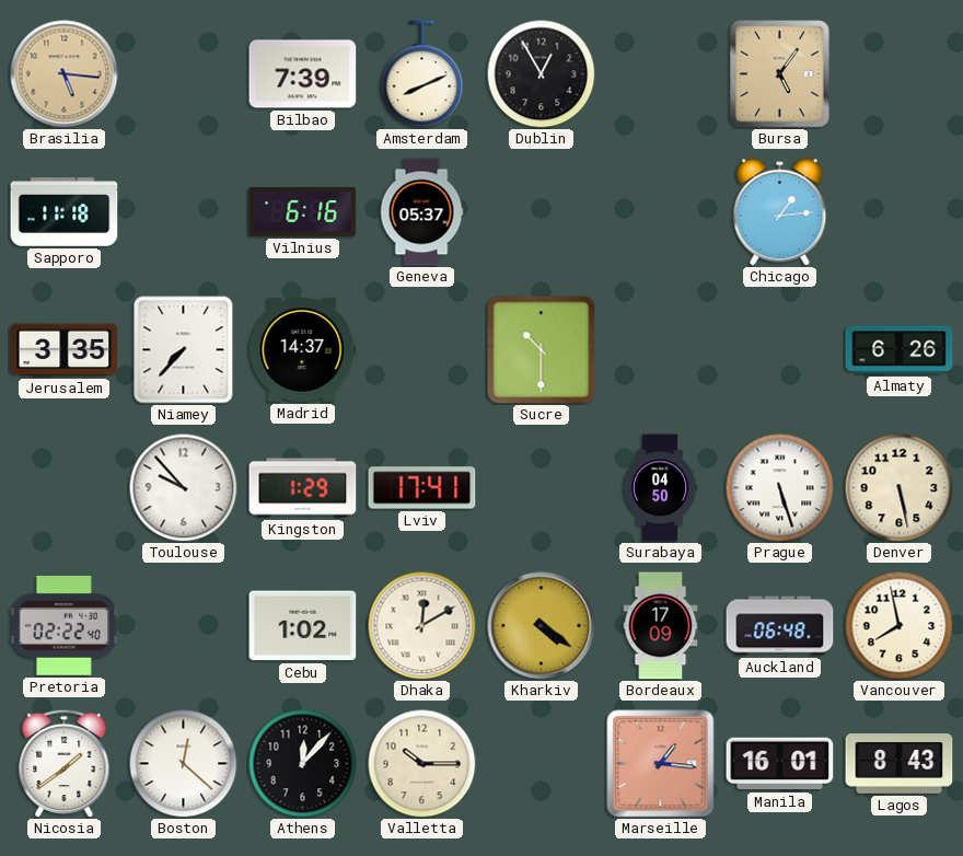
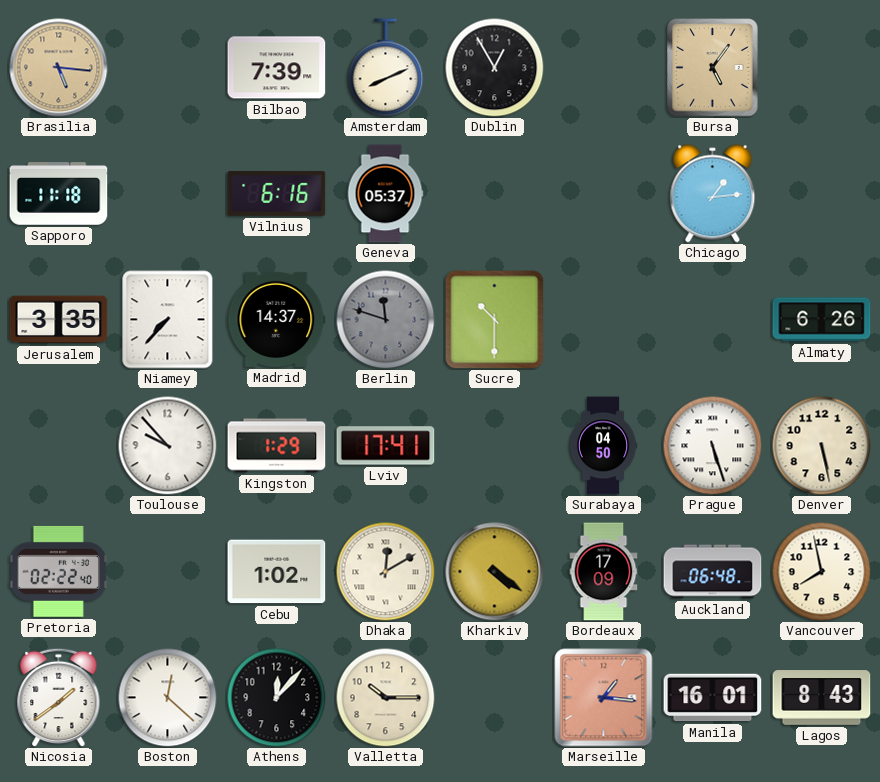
Berlin: none -> 11:48
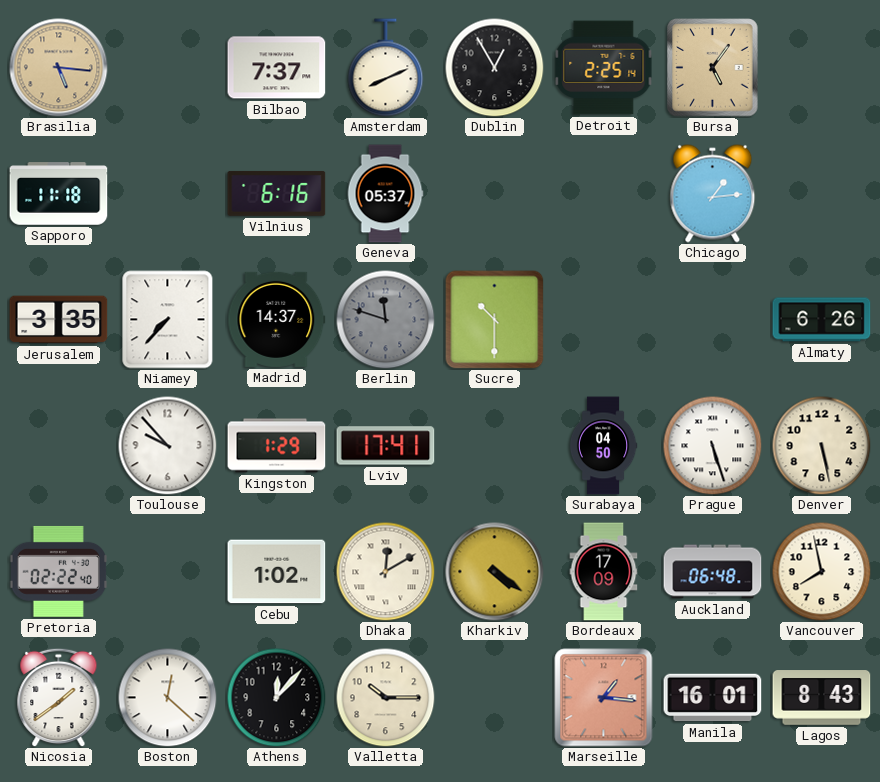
Bilbao: 7:39 -> 7:37
Detroit: none -> 2:25
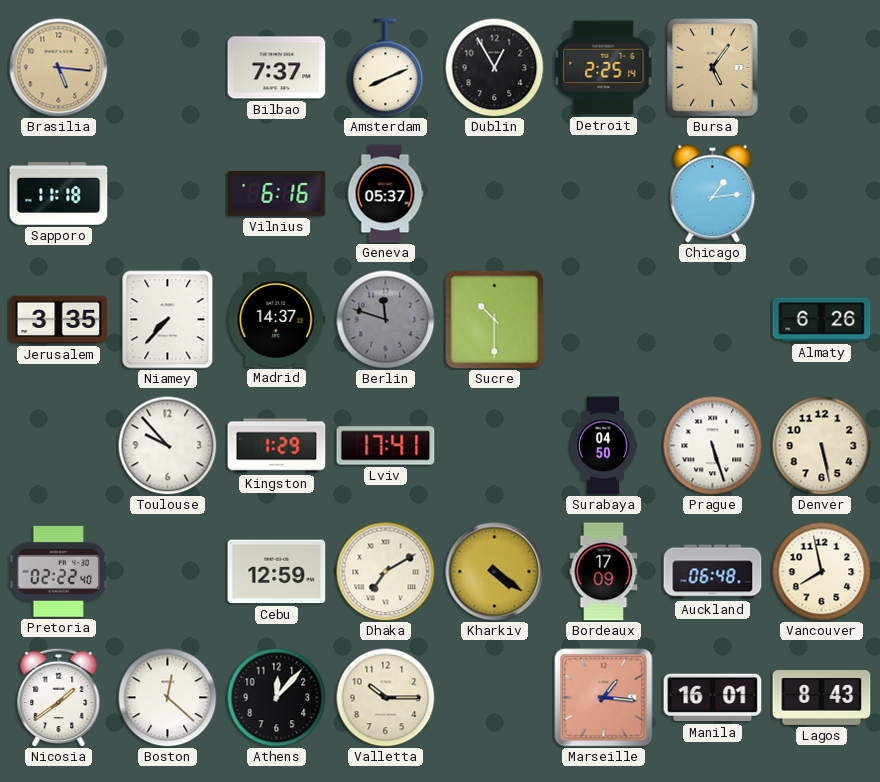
Cebu: 1:02 -> 12:59
Dhaka: 12:10 -> 7:10
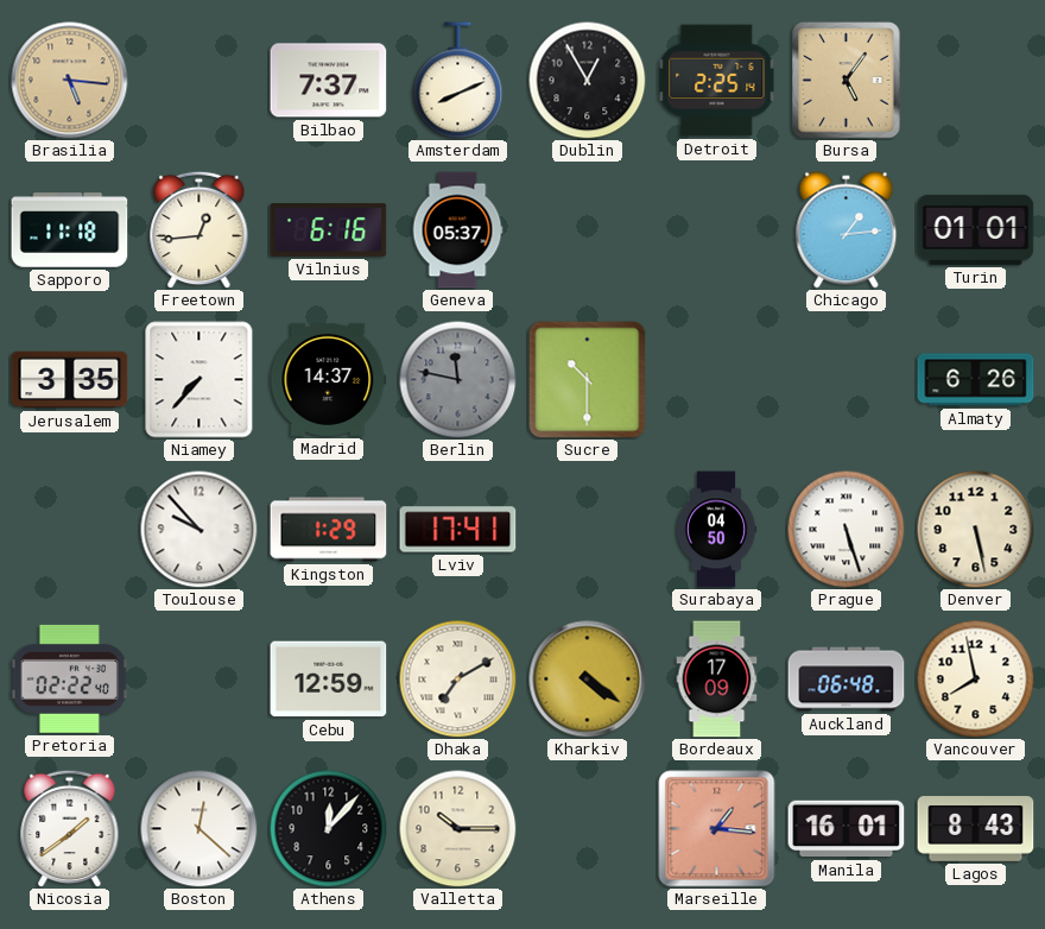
Freetown: none -> 12:44
Turin: none -> 01:01
Berlin: 11:48 -> 11:47
